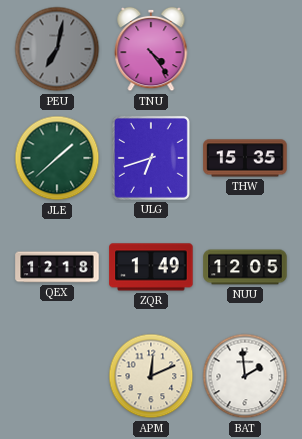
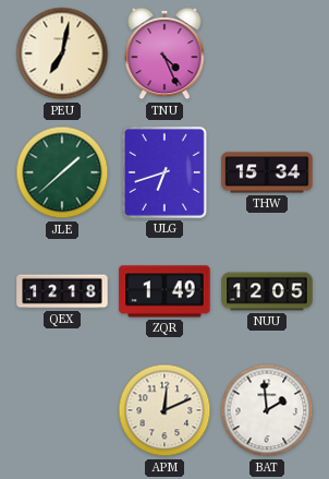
PEU dial: grey -> cream
TNU: 4:24 -> 4:26
THW: 15:35 -> 15:34
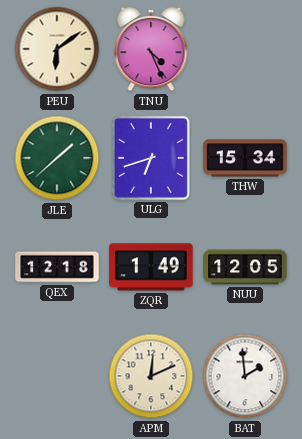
PEU: 7:02 -> 6:09
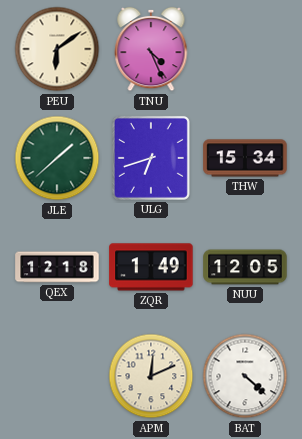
BAT: 1:59 -> 4:22
